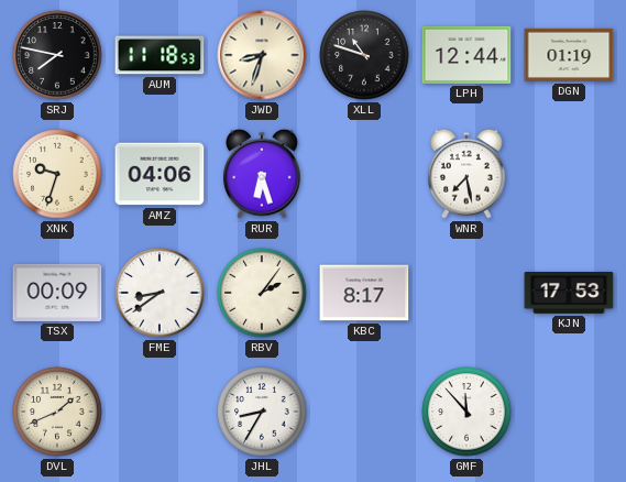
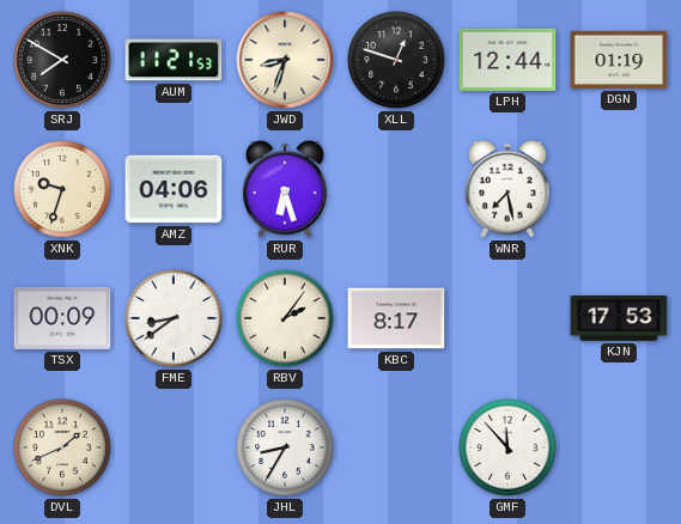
SRJ: 7:47 -> 7:50
AUM: 11:18 -> 11:21
XLL: 10:48 -> 12:48
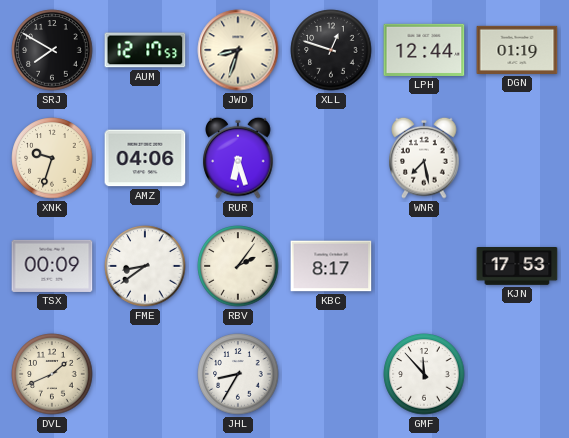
AUM: 11:21 -> 12:17
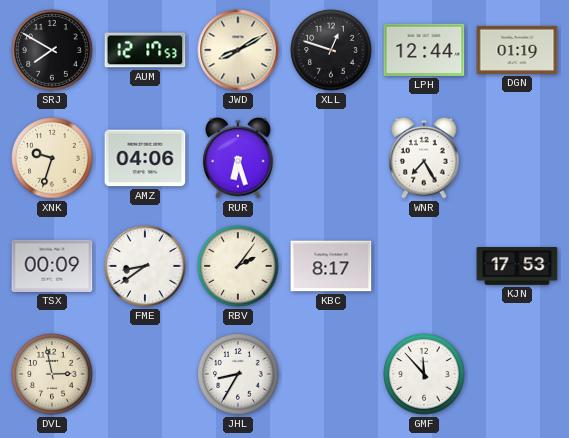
JWD: 8:33 -> 8:10
WNR: 7:28 -> 7:25
DVL: 1:41 -> 2:58
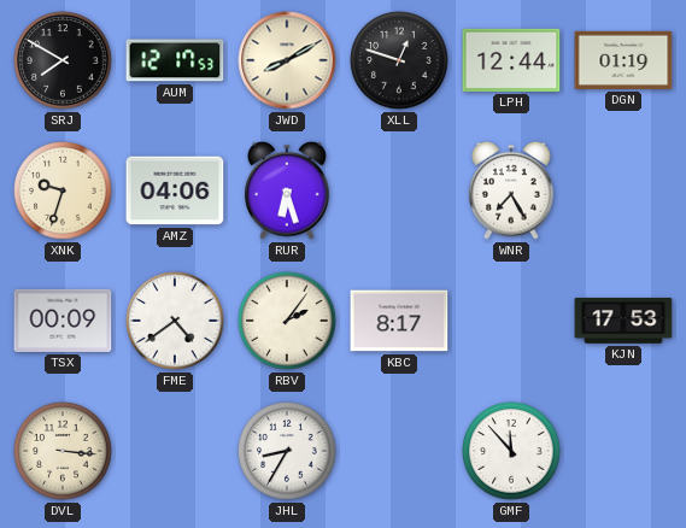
FME: 8:39 -> 4:39
DVL: 2:58 -> 3:16
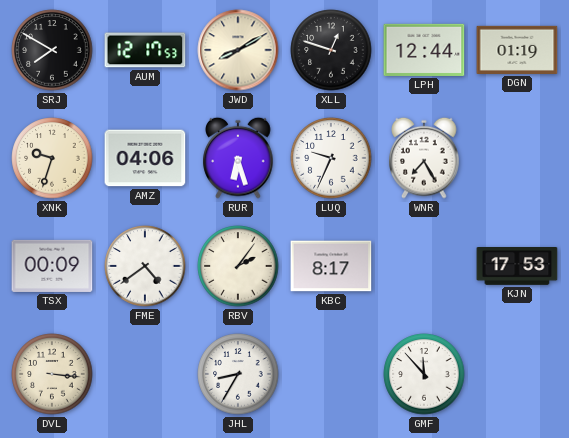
LUQ: none -> 9:34
